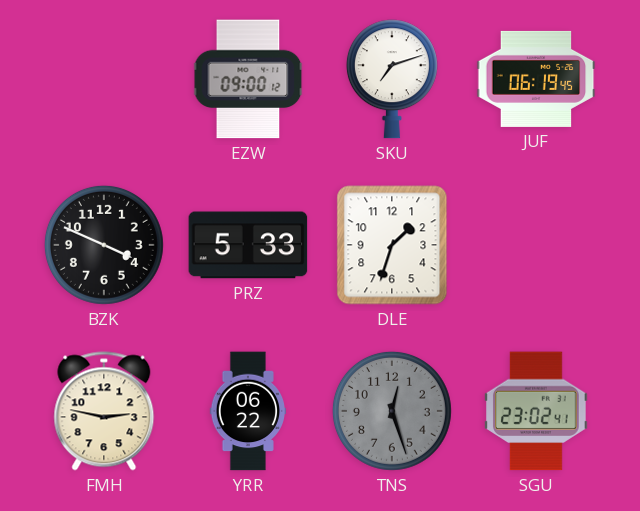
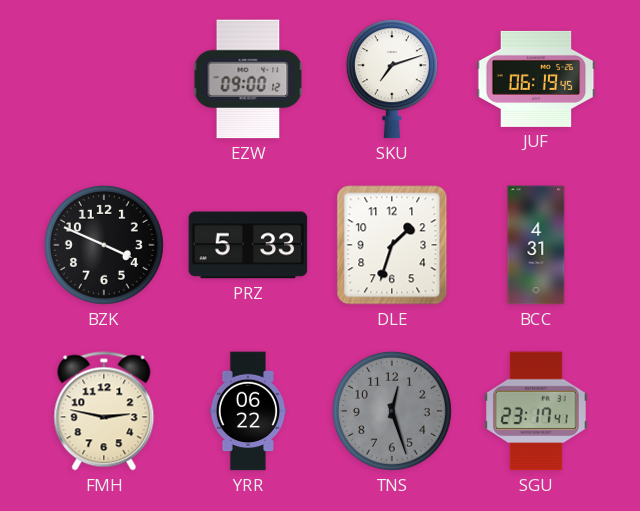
BCC: none -> 4:31
SGU: 23:02 -> 23:17
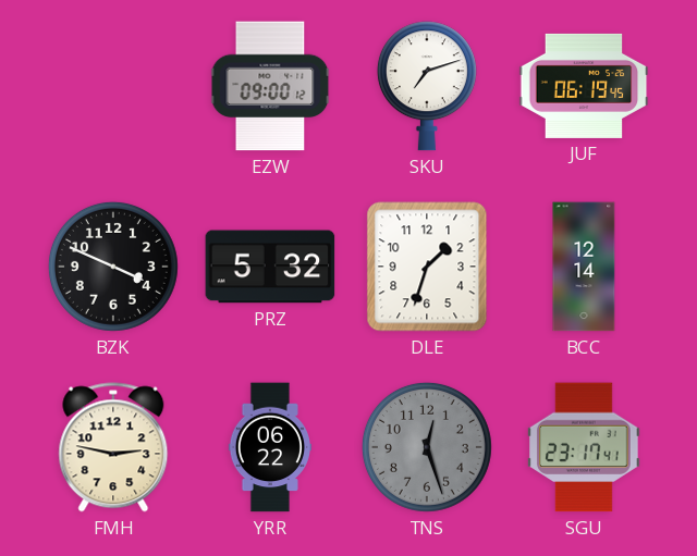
PRZ: 5:33 -> 5:32
BCC: 4:31 -> 12:14
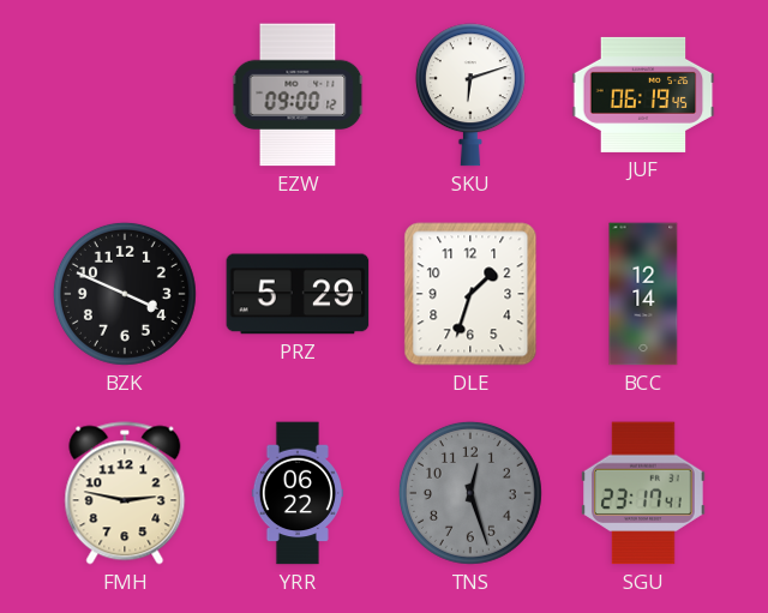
SKU: 7:12 -> 6:12
PRZ: 5:32 -> 5:29
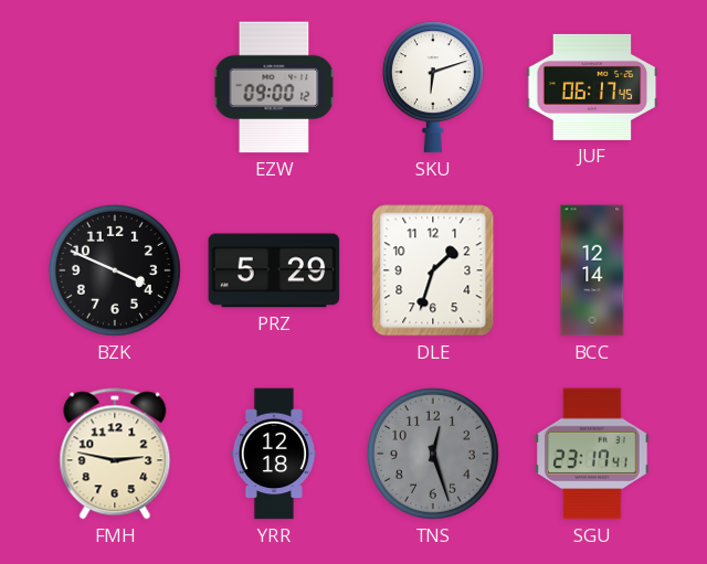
JUF: 06:19 -> 06:17
YRR: 06:22 -> 12:18
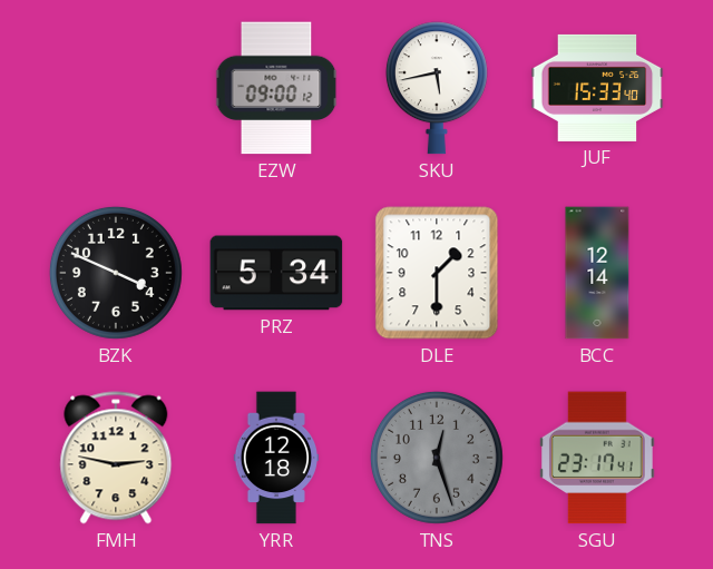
SKU: 6:12 -> 5:43
JUF: 06:17 -> 15:33
PRZ: 5:29 -> 5:34
DLE: 1:33 -> 1:30
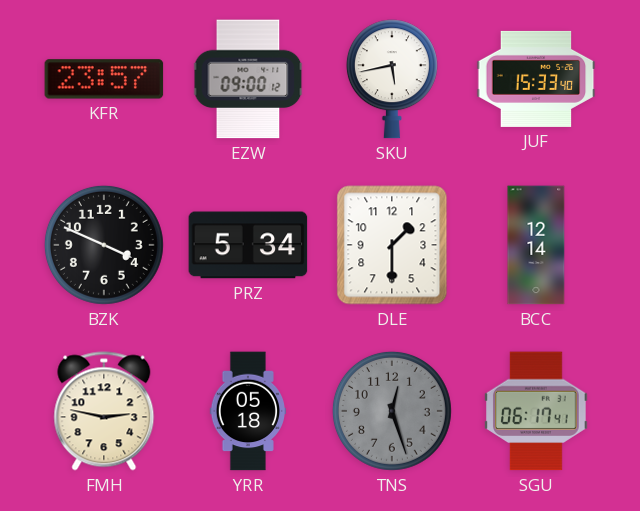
KFR: none -> 23:57
YRR: 12:18 -> 05:18
SGU: 23:17 -> 06:17
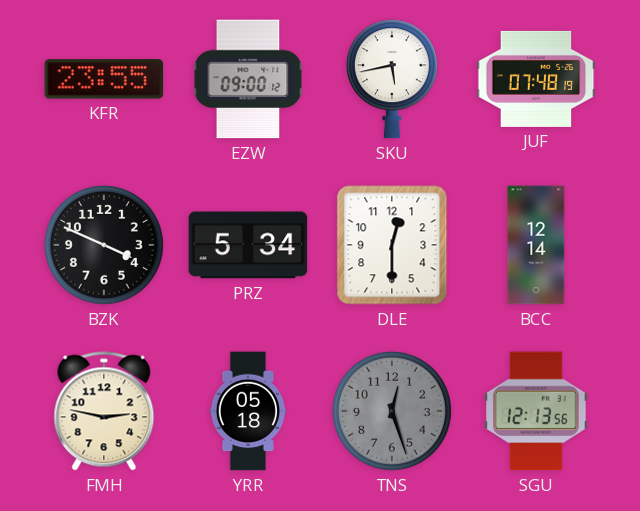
KFR: 23:57 -> 23:55
JUF: 15:33 -> 07:48
DLE: 1:30 -> 12:30
SGU: 06:17 -> 12:13
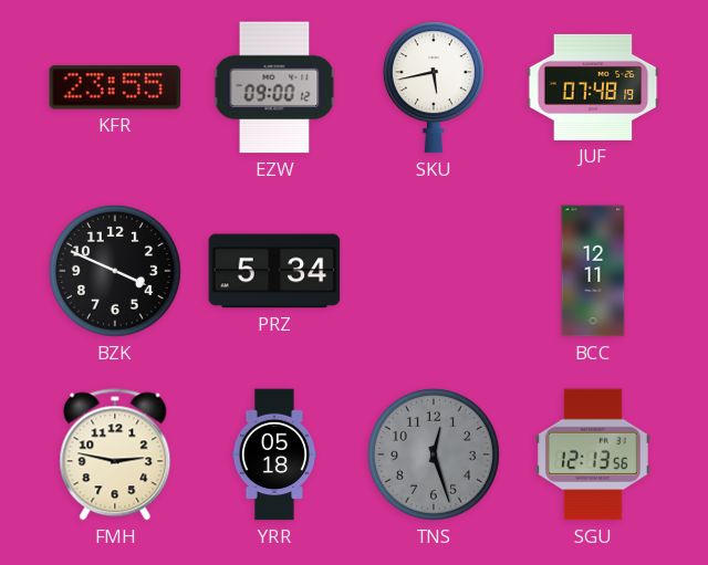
DLE: 12:30 -> none
BCC: 12:14 -> 12:11
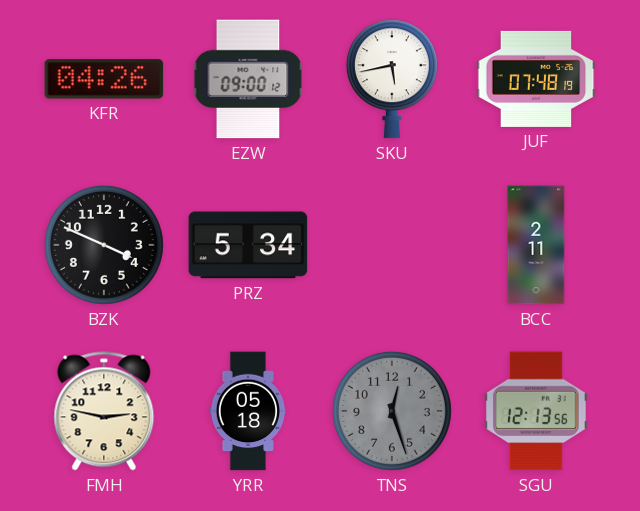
KFR: 23:55 -> 04:26
BCC: 12:11 -> 2:11
